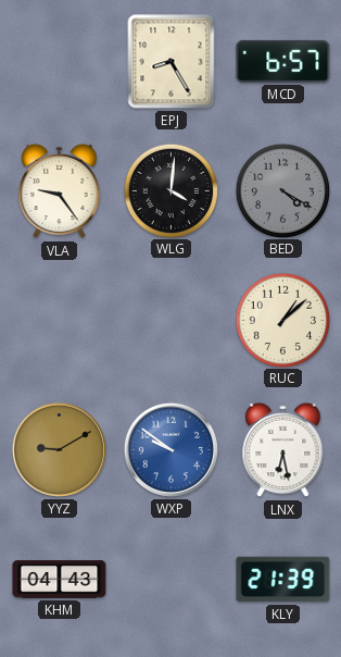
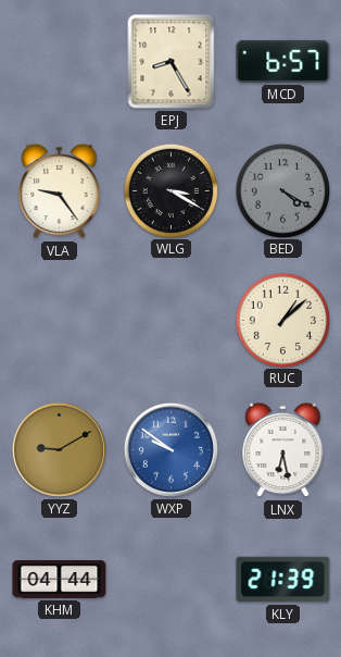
WLG: 4:01 -> 3:20
KHM: 04:43 -> 04:44
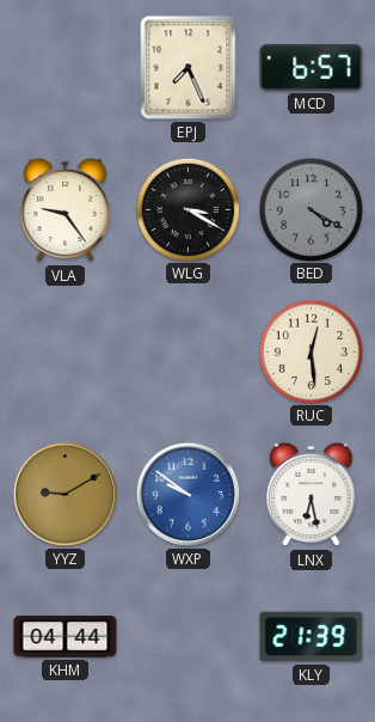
EPJ: 8:25 -> 7:26
RUC: 1:08 -> 12:29
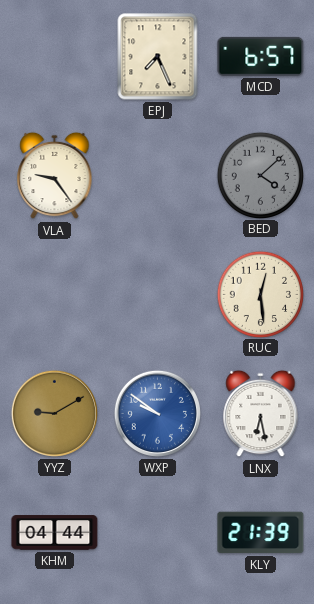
WLG: 3:20 -> none
BED: 4:20 -> 4:08
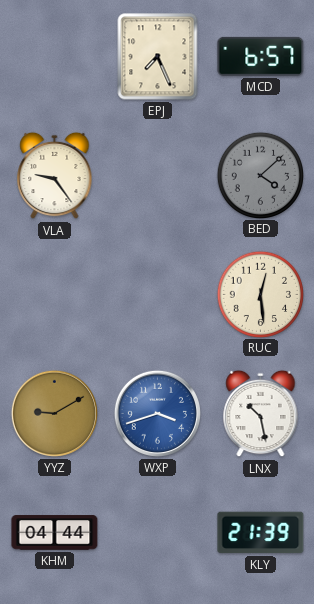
WXP: 9:51 -> 3:42
LNX: 6:28 -> 10:28
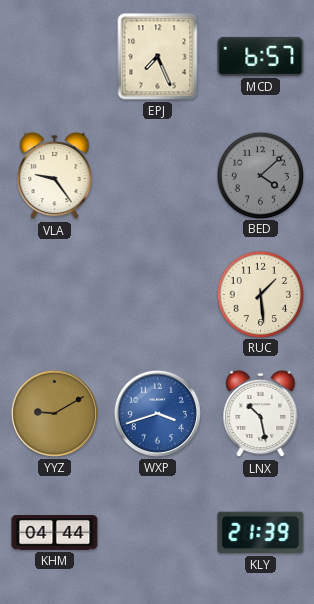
RUC: 12:29 -> 1:29
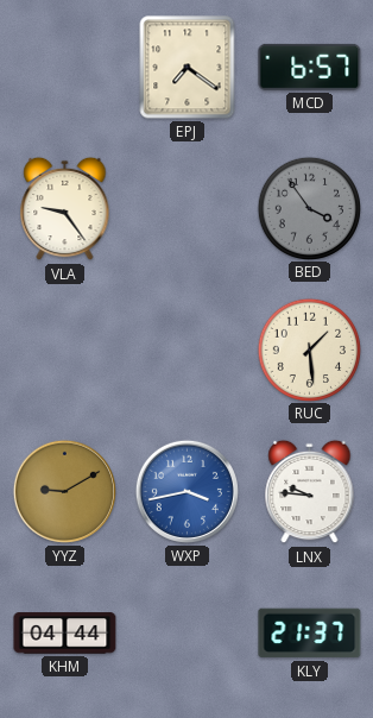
EPJ: 7:26 -> 7:21
BED: 4:08 -> 3:54
WXP: 3:42 -> 3:43
LNX: 10:28 -> 9:46
KLY: 21:39 -> 21:37
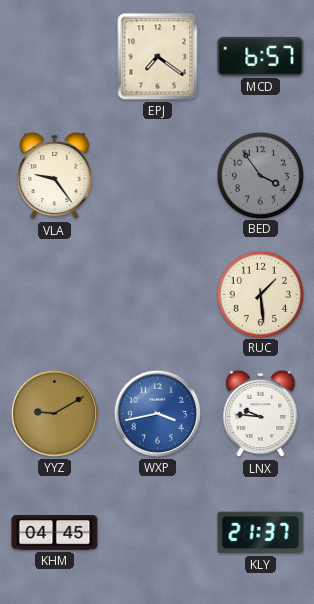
KHM: 04:44 -> 04:45
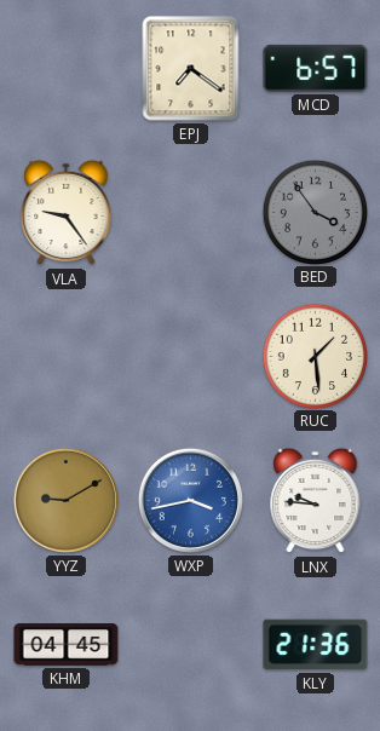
KLY: 21:37 -> 21:36
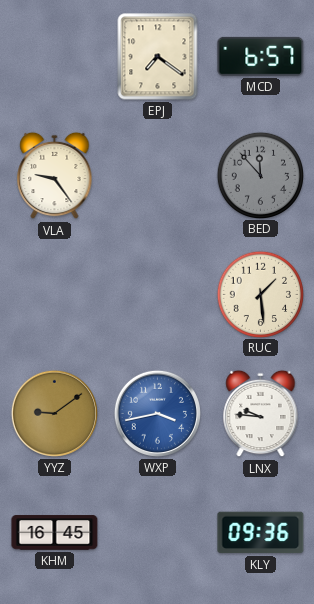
BED: 3:54 -> 11:53
YYZ: 9:10 -> 9:09
KHM: 04:45 -> 16:45
KLY: 21:36 -> 09:36
